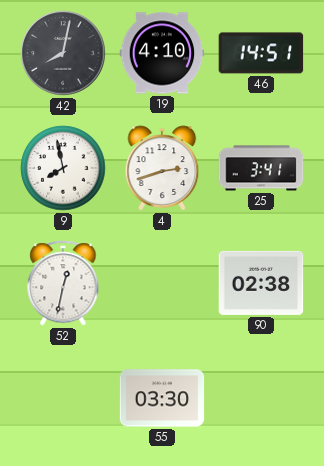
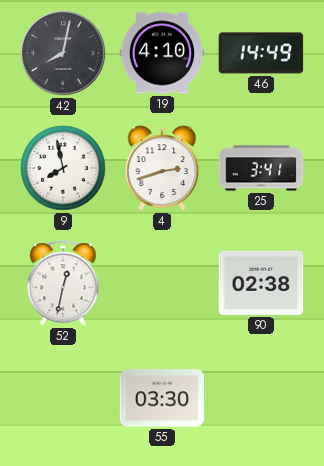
46: 14:51 -> 14:49
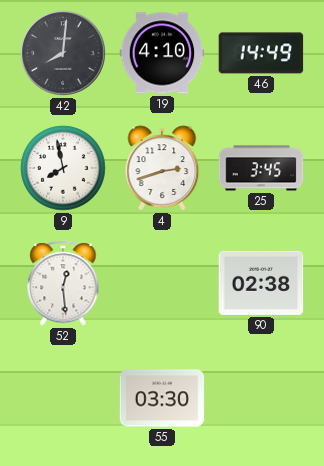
42: 8:02 -> 8:01
25: 3:41 -> 3:45
52: 12:32 -> 12:29
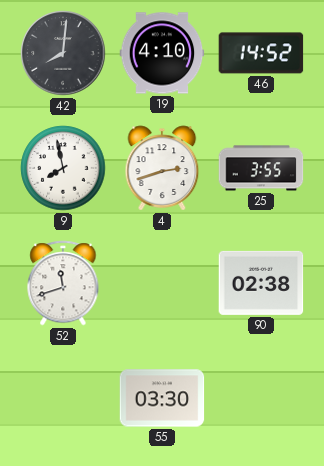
46: 14:49 -> 14:52
25: 3:45 -> 3:55
52: 12:29 -> 11:42
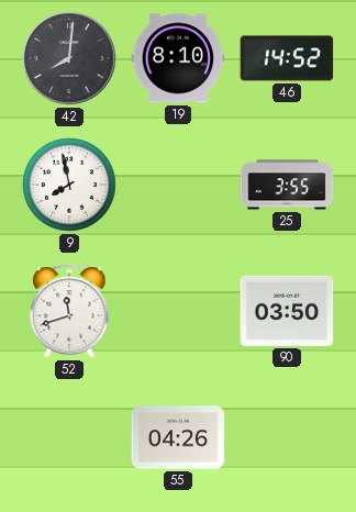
19: 4:10 -> 8:10
4: 2:42 -> none
90: 02:38 -> 03:50
55: 03:30 -> 04:26
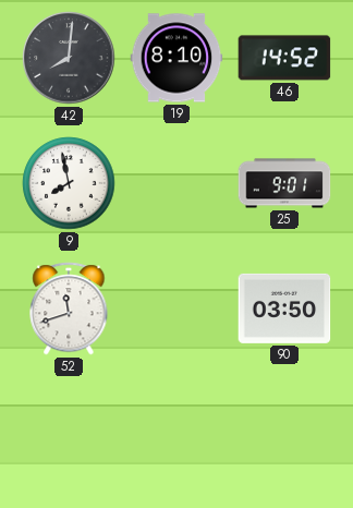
25: 3:55 -> 9:01
55: 04:26 -> none
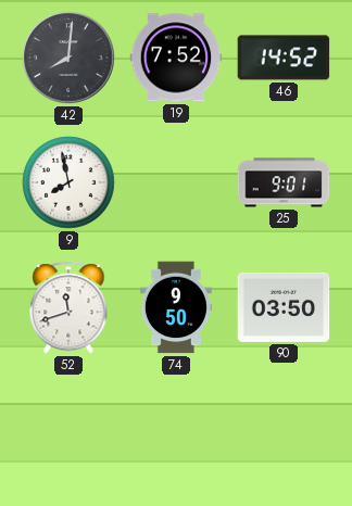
19: 8:10 -> 7:52
74: none -> 9:50
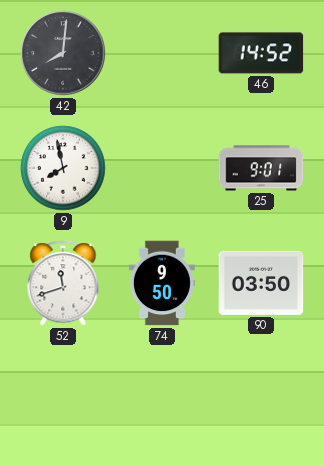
19: 7:52 -> none
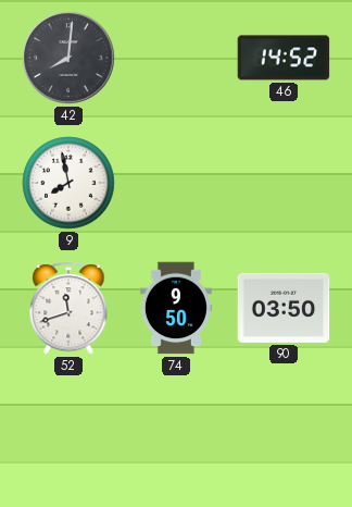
25: 9:01 -> none
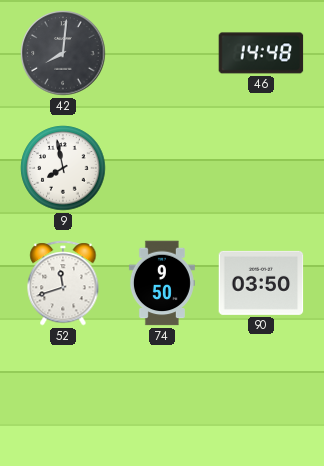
46: 14:52 -> 14:48
